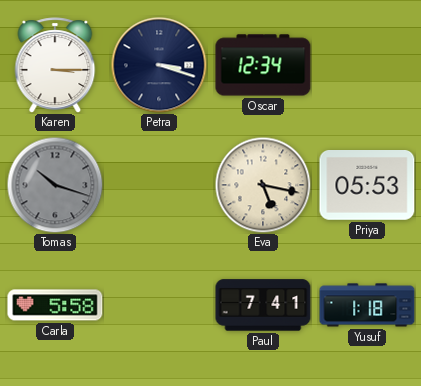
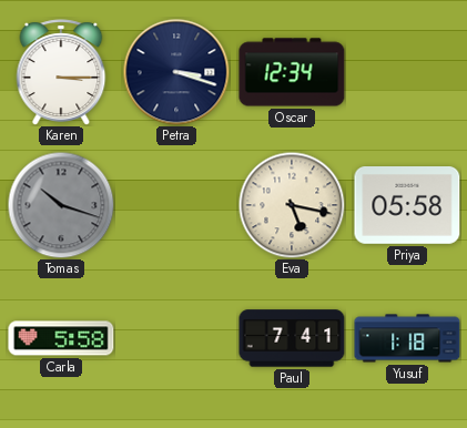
Priya: 05:53 -> 05:58
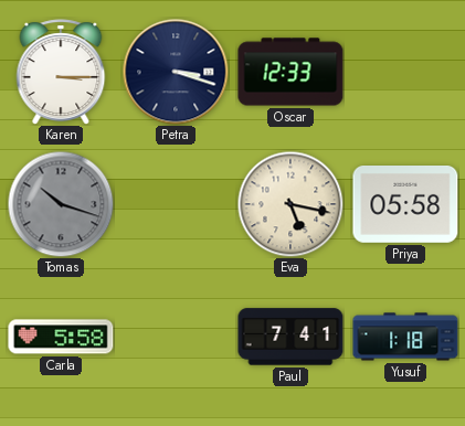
Oscar: 12:34 -> 12:33
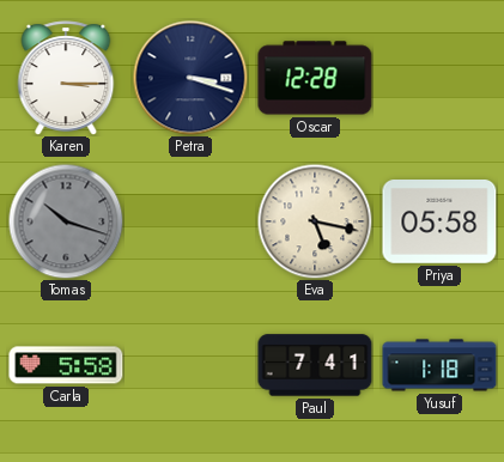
Oscar: 12:33 -> 12:28
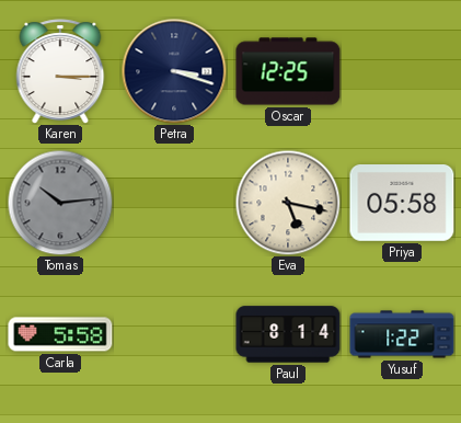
Oscar: 12:28 -> 12:25
Tomas: 10:18 -> 10:14
Paul: 7:41 -> 8:14
Yusuf: 1:18 -> 1:22
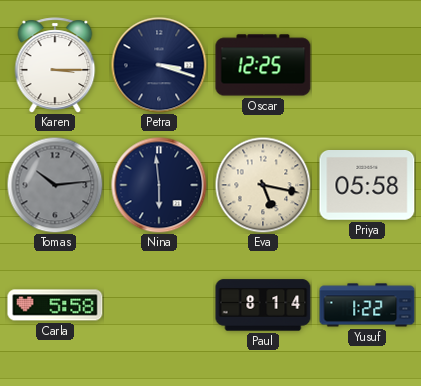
Nina: none -> 5:59
